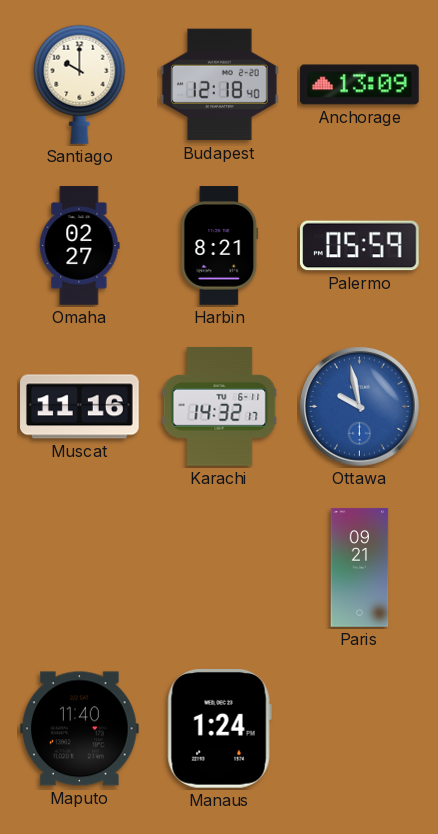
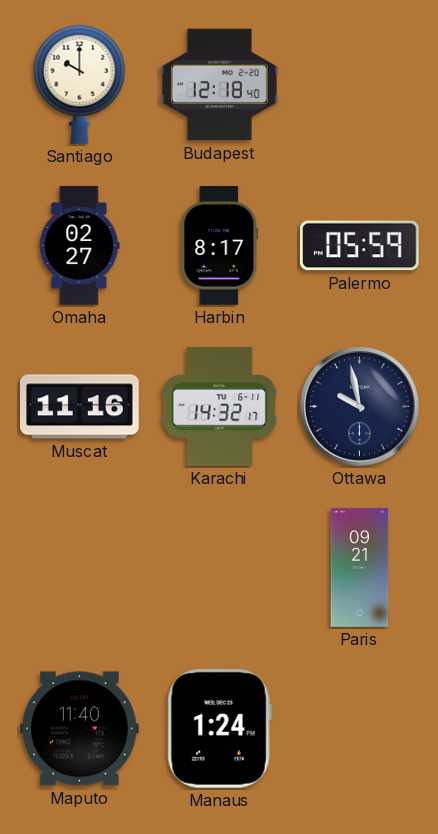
Anchorage: 13:09 -> none
Harbin: 8:21 -> 8:17
Ottawa dial: blue -> navy
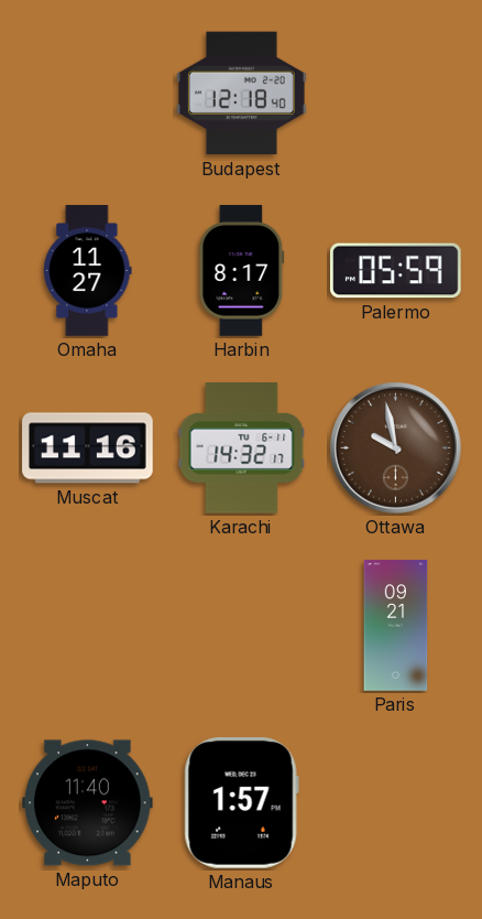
Santiago: 10:00 -> none
Omaha: 02:27 -> 11:27
Ottawa dial: navy -> brown
Manaus: 1:24 -> 1:57
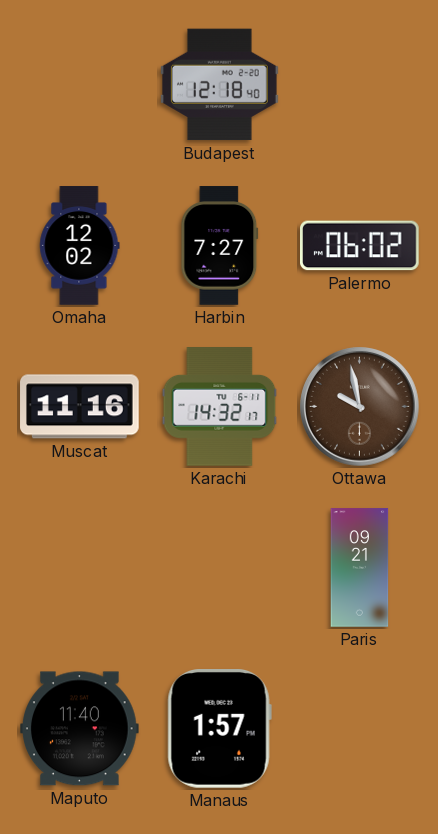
Omaha: 11:27 -> 12:02
Harbin: 8:17 -> 7:27
Palermo: 05:59 -> 06:02
